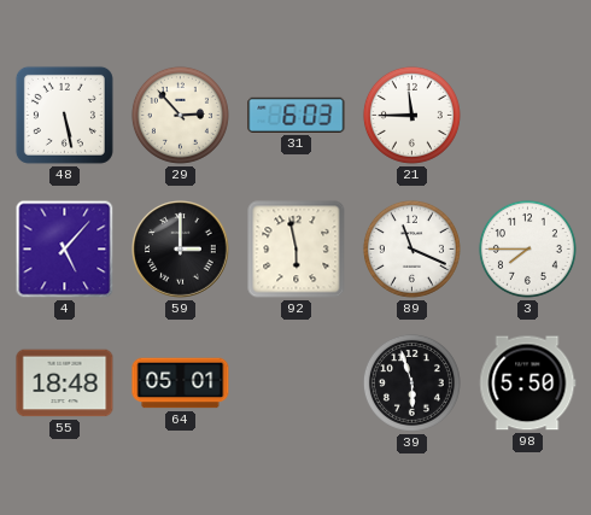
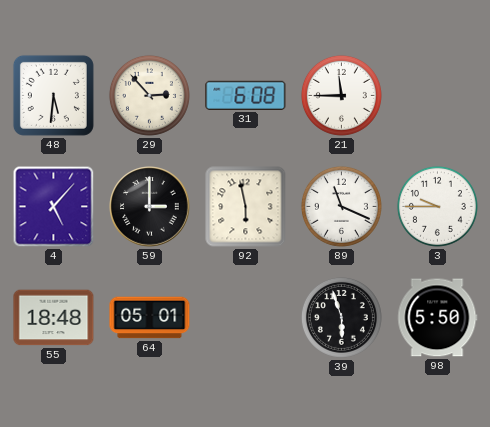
48: 5:28 -> 5:31
31: 6:03 -> 6:08
3: 7:45 -> 9:45
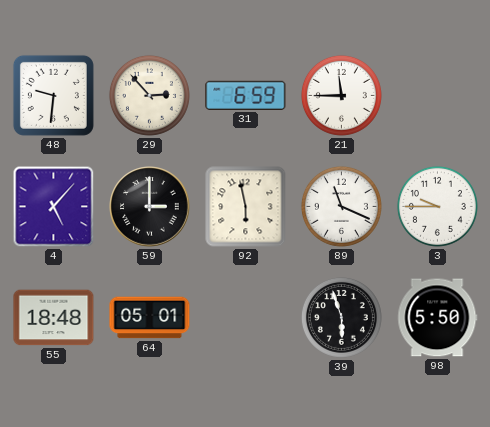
48: 5:31 -> 9:31
31: 6:08 -> 6:59
